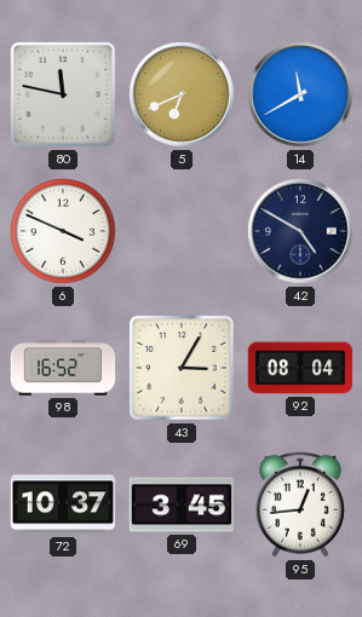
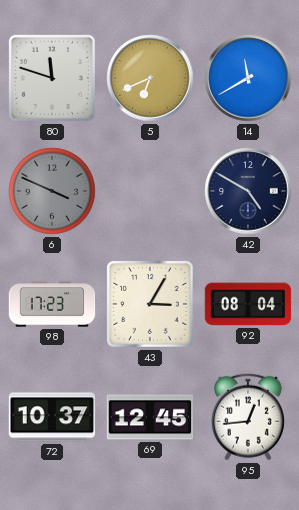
80: 11:47 -> 11:48
6 dial: white -> grey
98: 16:52 -> 17:23
69: 3:45 -> 12:45
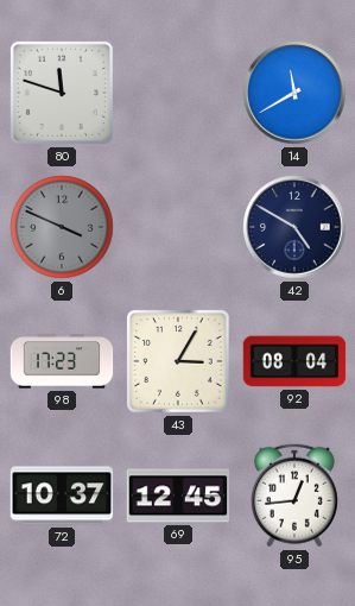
5: 6:41 -> none
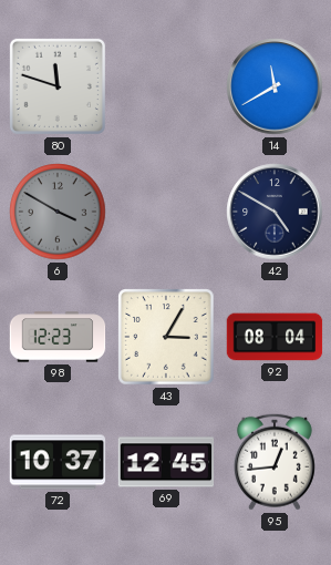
6: 3:49 -> 3:50
98: 17:23 -> 12:23
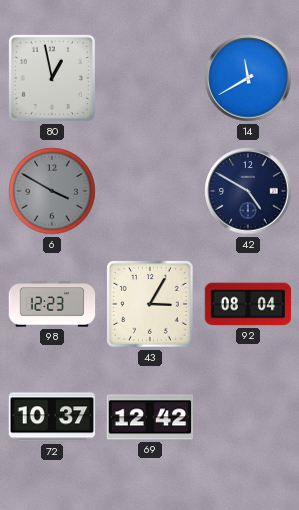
80: 11:48 -> 12:58
69: 12:45 -> 12:42
95: 12:44 -> none
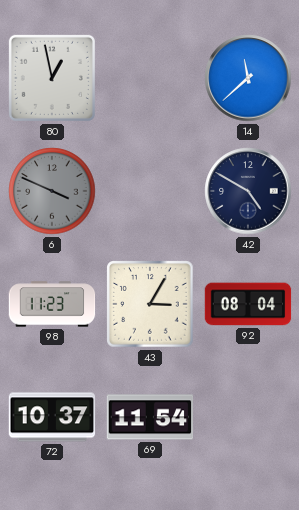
14: 11:40 -> 11:38
6: 3:50 -> 3:49
98: 12:23 -> 11:23
69: 12:42 -> 11:54
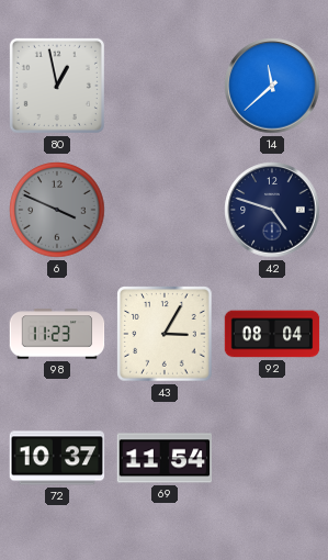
42: 4:50 -> 4:48
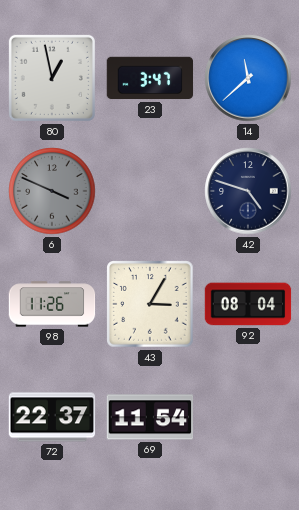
23: none -> 3:47
98: 11:23 -> 11:26
72: 10:37 -> 22:37
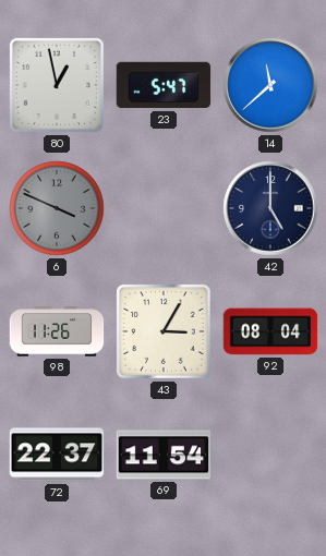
23: 3:47 -> 5:47
42: 4:48 -> 5:00
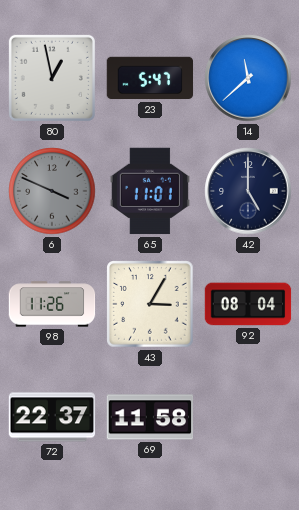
65: none -> 11:01
69: 11:54 -> 11:58
